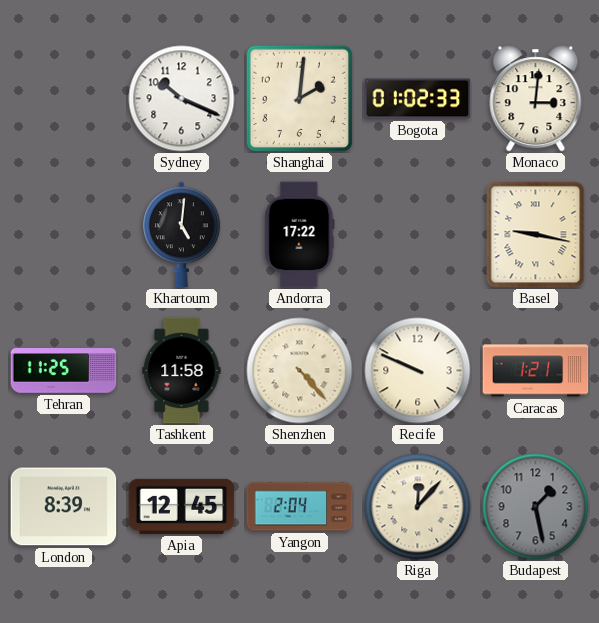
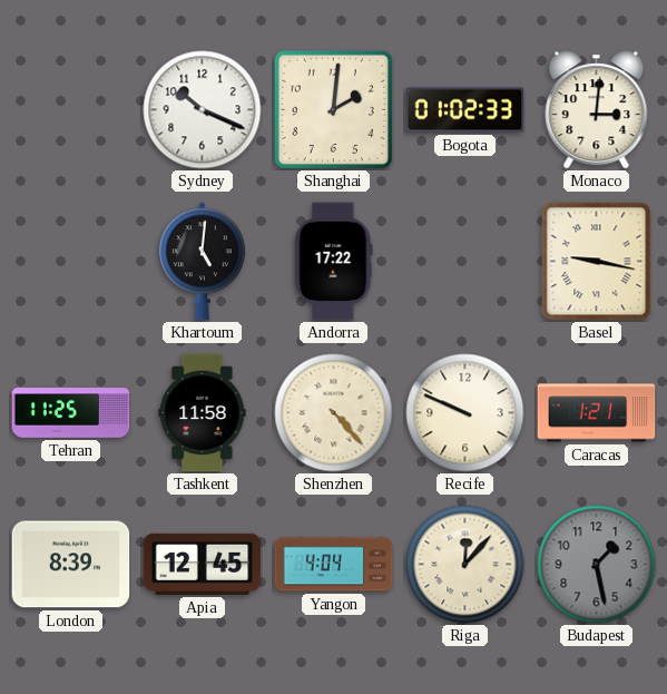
Yangon: 2:04 -> 4:04
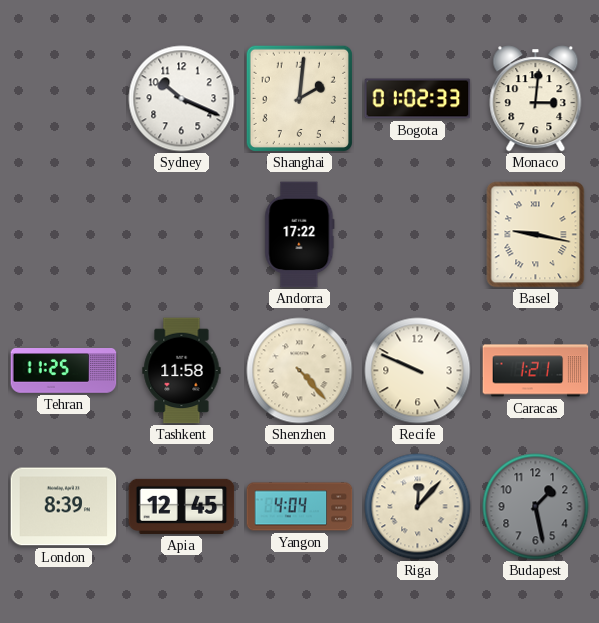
Khartoum: 5:01 -> none
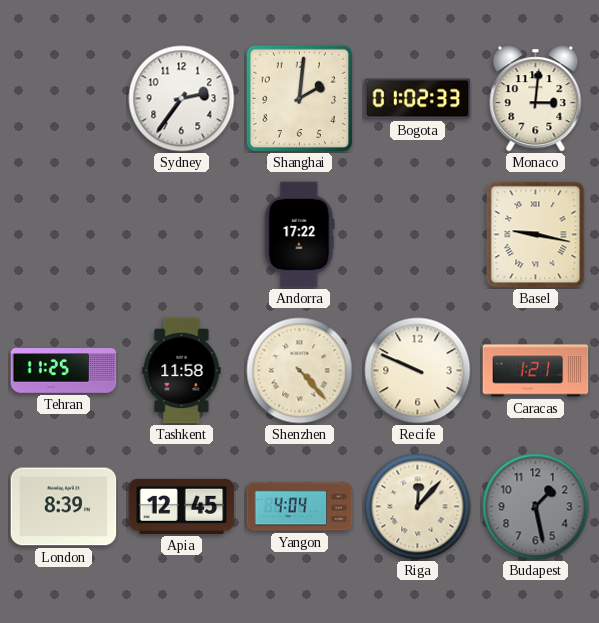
Sydney: 10:19 -> 2:36
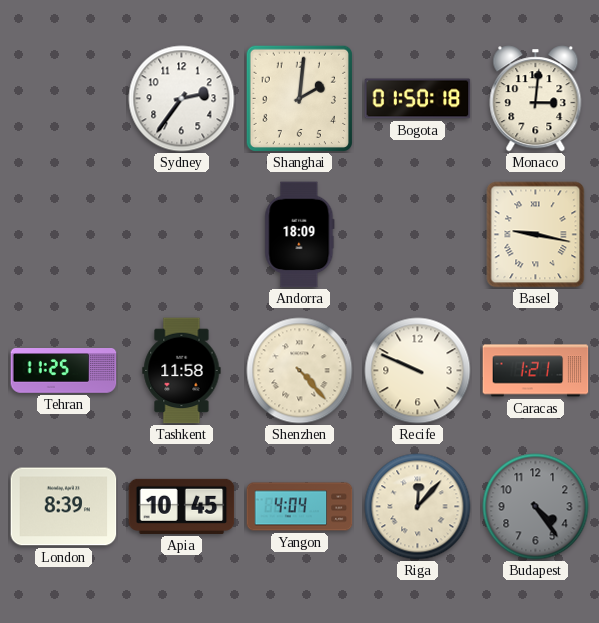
Bogota: 01:02 -> 01:50
Andorra: 17:22 -> 18:09
Apia: 12:45 -> 10:45
Budapest: 1:28 -> 4:24
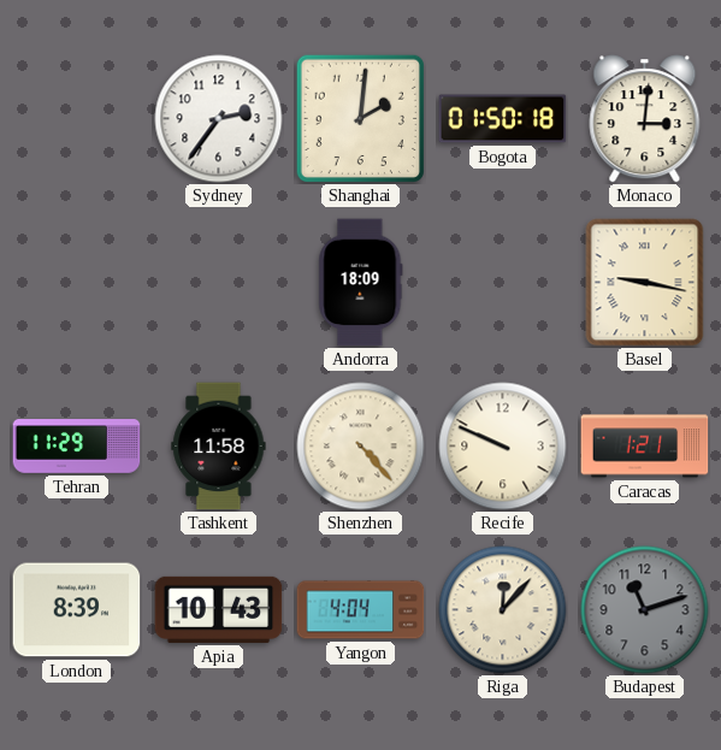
Tehran: 11:25 -> 11:29
Apia: 10:45 -> 10:43
Budapest: 4:24 -> 11:12
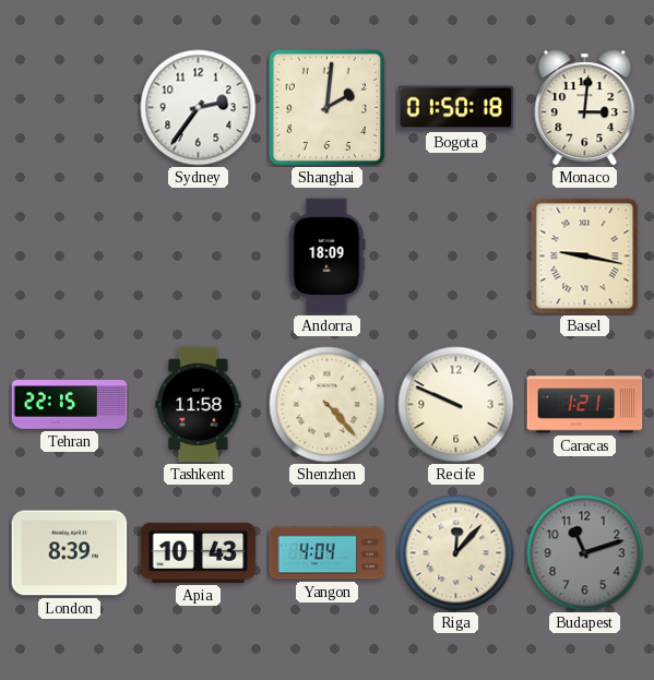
Tehran: 11:29 -> 22:15
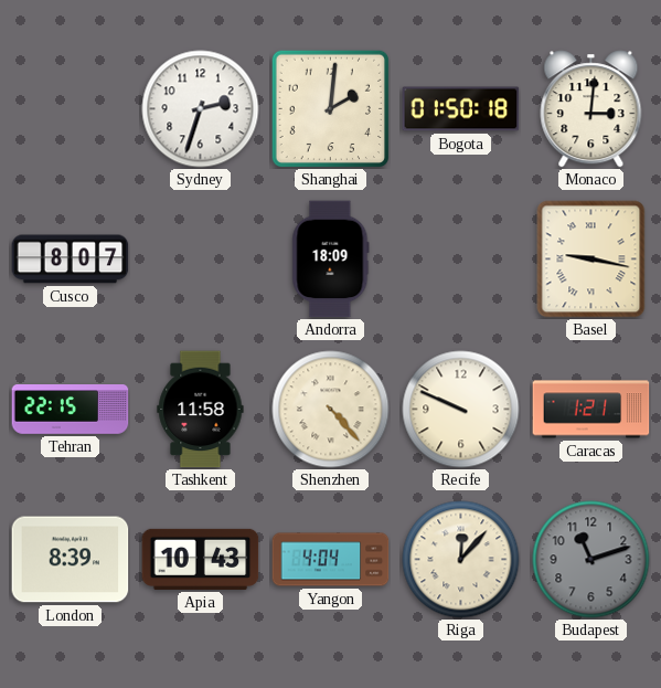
Sydney: 2:36 -> 2:33
Cusco: none -> 8:07
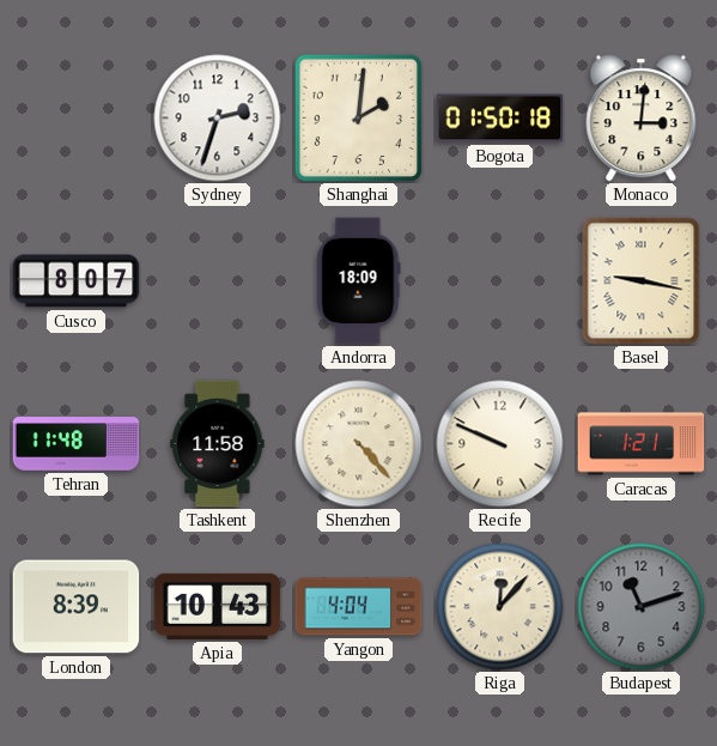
Tehran: 22:15 -> 11:48
